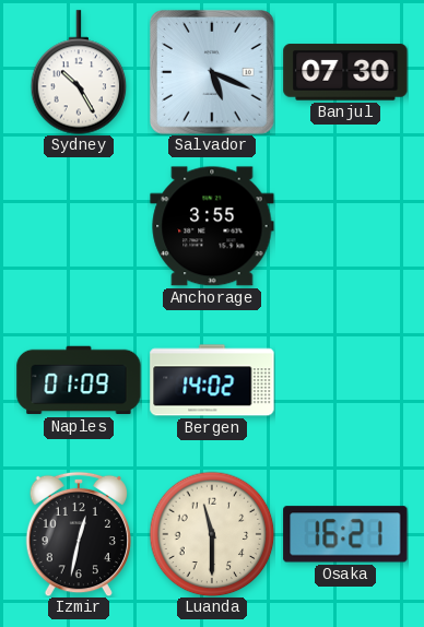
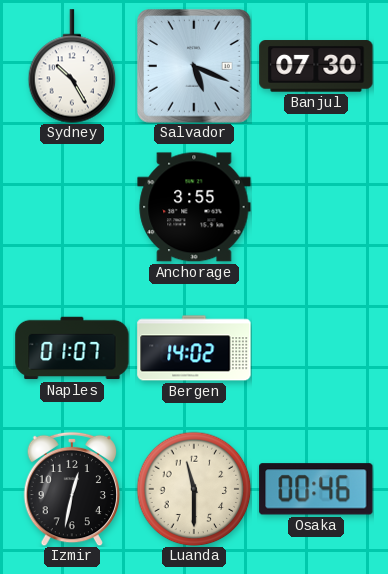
Naples: 01:09 -> 01:07
Osaka: 16:21 -> 00:46
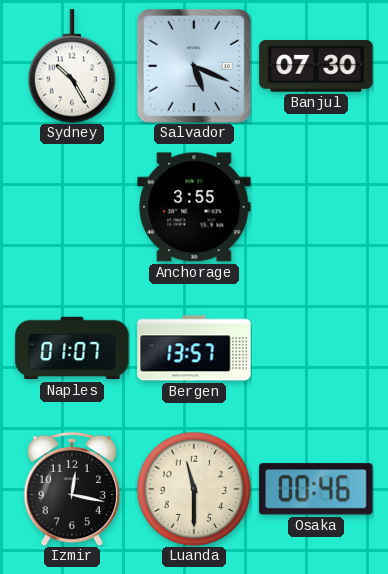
Bergen: 14:02 -> 13:57
Izmir: 12:32 -> 12:17
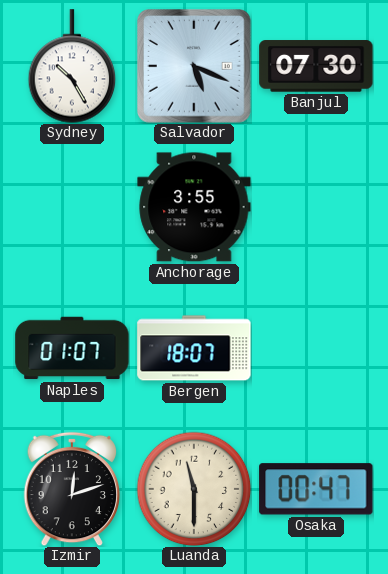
Bergen: 13:57 -> 18:07
Izmir: 12:17 -> 12:12
Osaka: 00:46 -> 00:47
